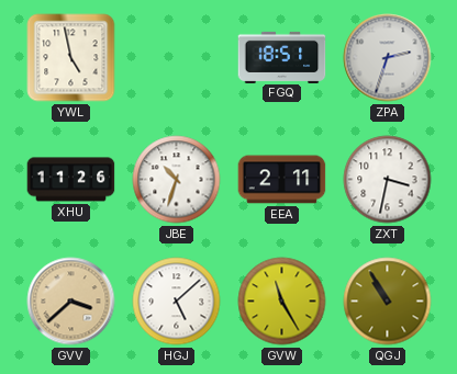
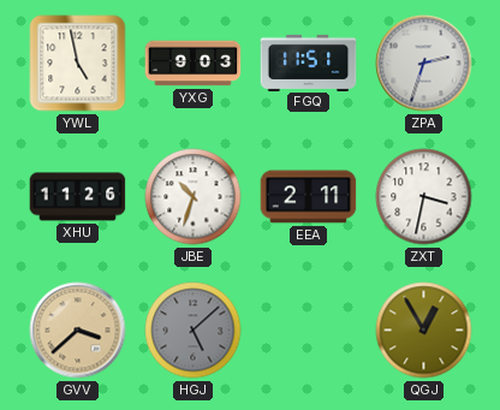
YXG: none -> 9:03
FGQ: 18:51 -> 11:51
HGJ dial: white -> grey
GVW: 11:25 -> none
QGJ: 10:55 -> 12:55
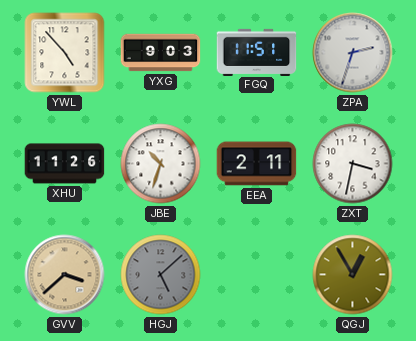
YWL: 4:58 -> 4:53
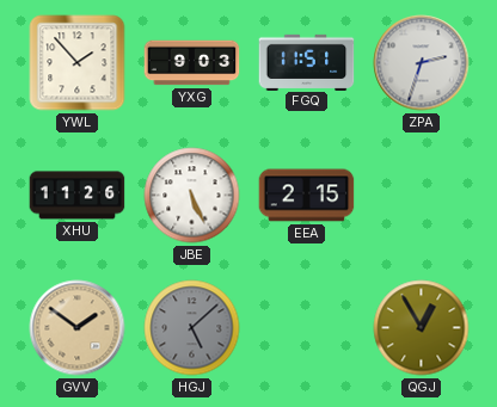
YWL: 4:53 -> 1:53
JBE: 10:33 -> 5:26
EEA: 2:11 -> 2:15
ZXT: 3:32 -> none
GVV: 3:38 -> 1:51
